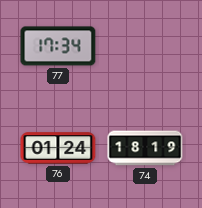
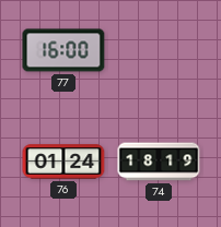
77: 17:34 -> 16:00
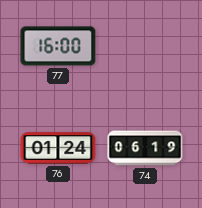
74: 18:19 -> 06:19
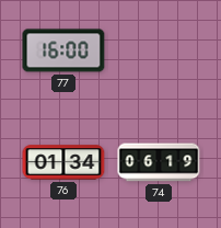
76: 01:24 -> 01:34
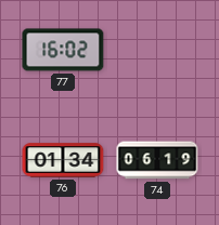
77: 16:00 -> 16:02
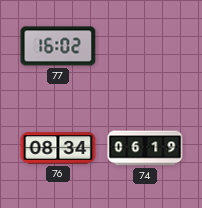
76: 01:34 -> 08:34
